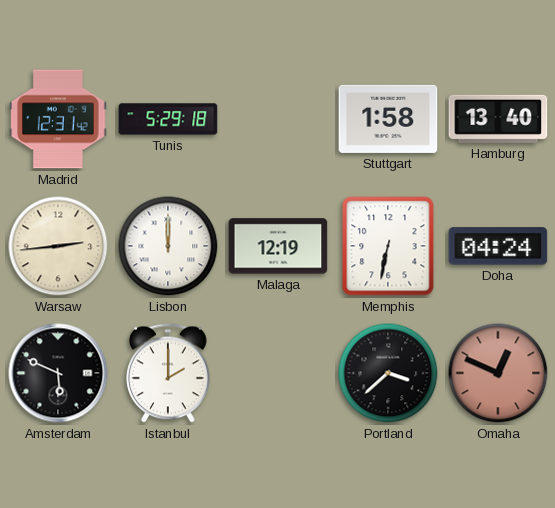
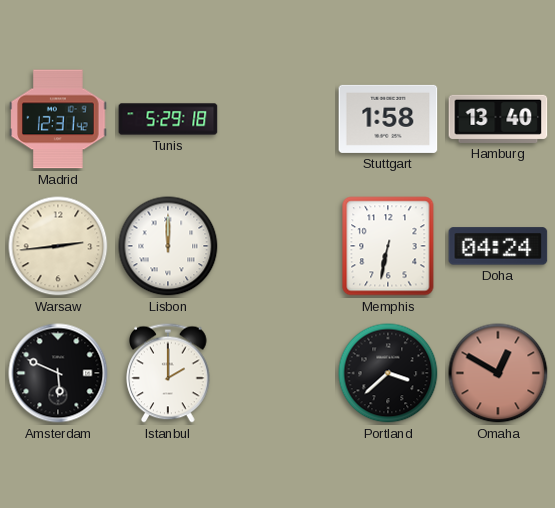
Malaga: 12:19 -> none
Omaha: 12:49 -> 12:50
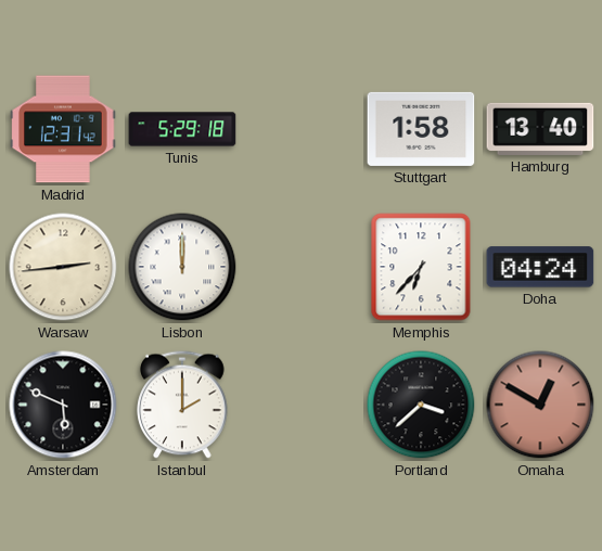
Memphis: 6:32 -> 6:37
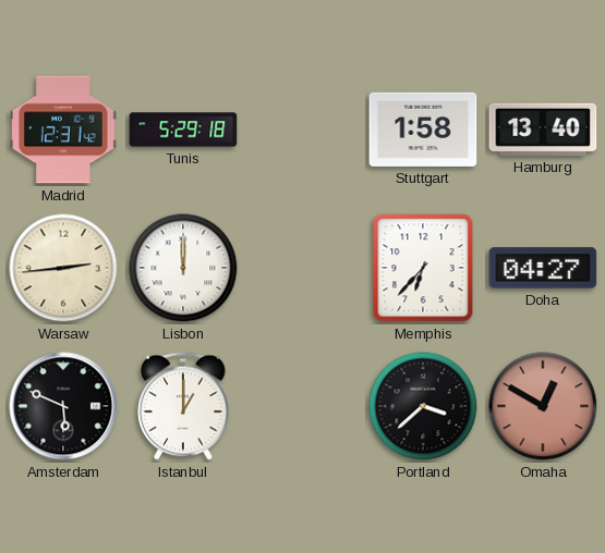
Doha: 04:24 -> 04:27
Istanbul: 2:00 -> 1:00
